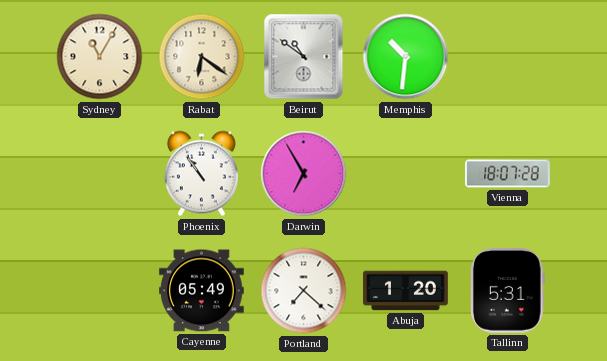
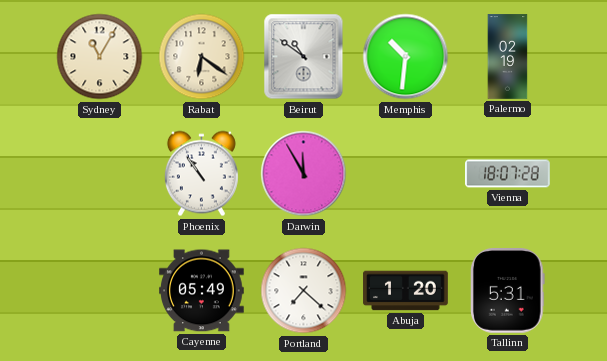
Palermo: none -> 02:19
Darwin: 6:55 -> 11:55
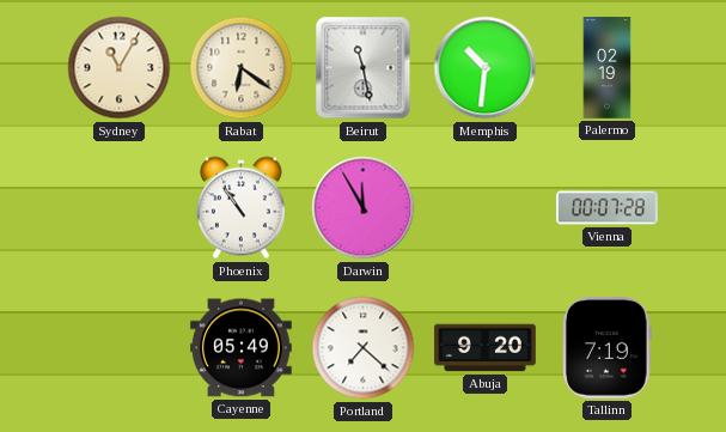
Beirut: 10:51 -> 11:28
Vienna: 18:07 -> 00:07
Abuja: 1:20 -> 9:20
Tallinn: 5:31 -> 7:19
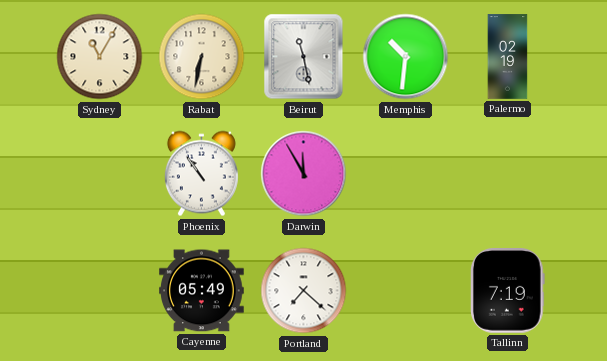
Rabat: 6:21 -> 6:32
Vienna: 00:07 -> none
Abuja: 9:20 -> none
